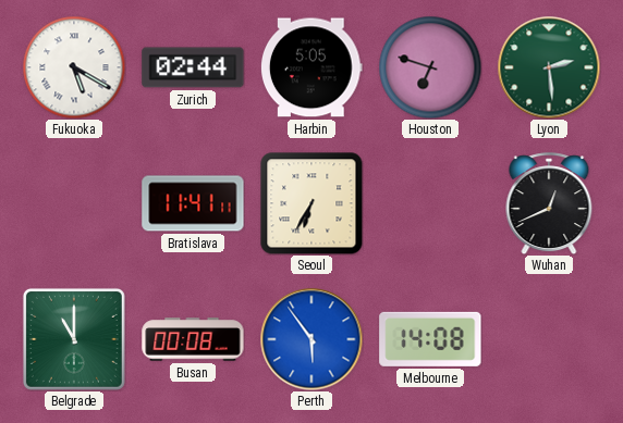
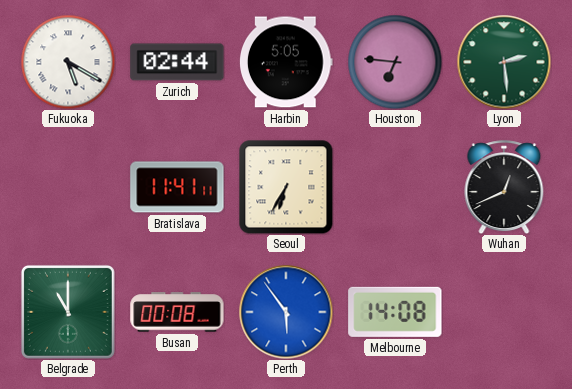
Houston: 6:48 -> 6:46
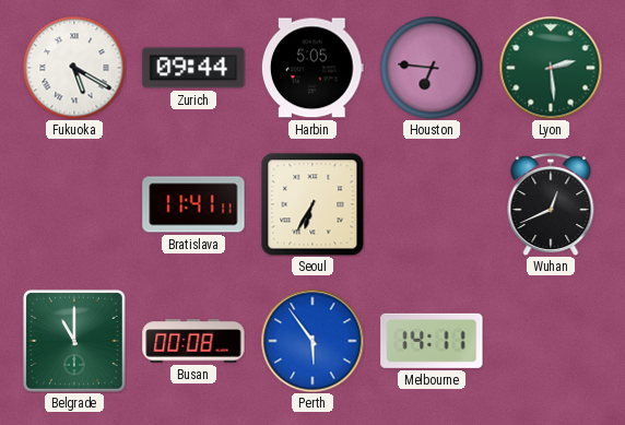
Zurich: 02:44 -> 09:44
Melbourne: 14:08 -> 14:11
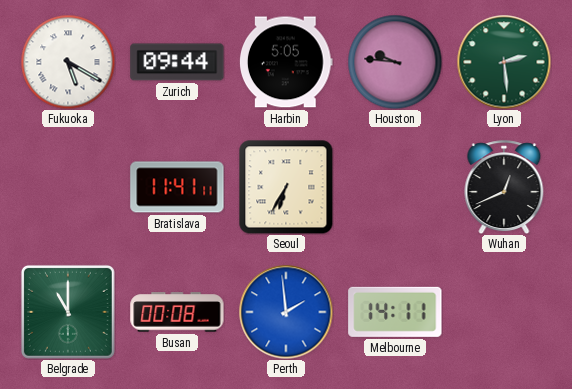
Houston: 6:46 -> 9:46
Perth: 5:54 -> 1:59
